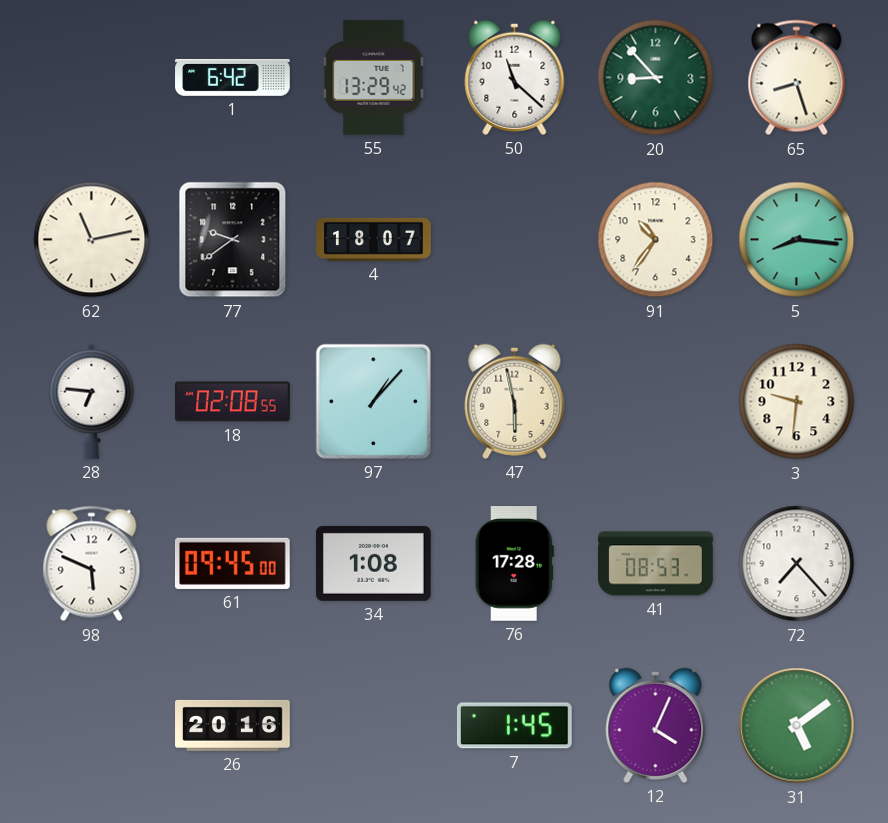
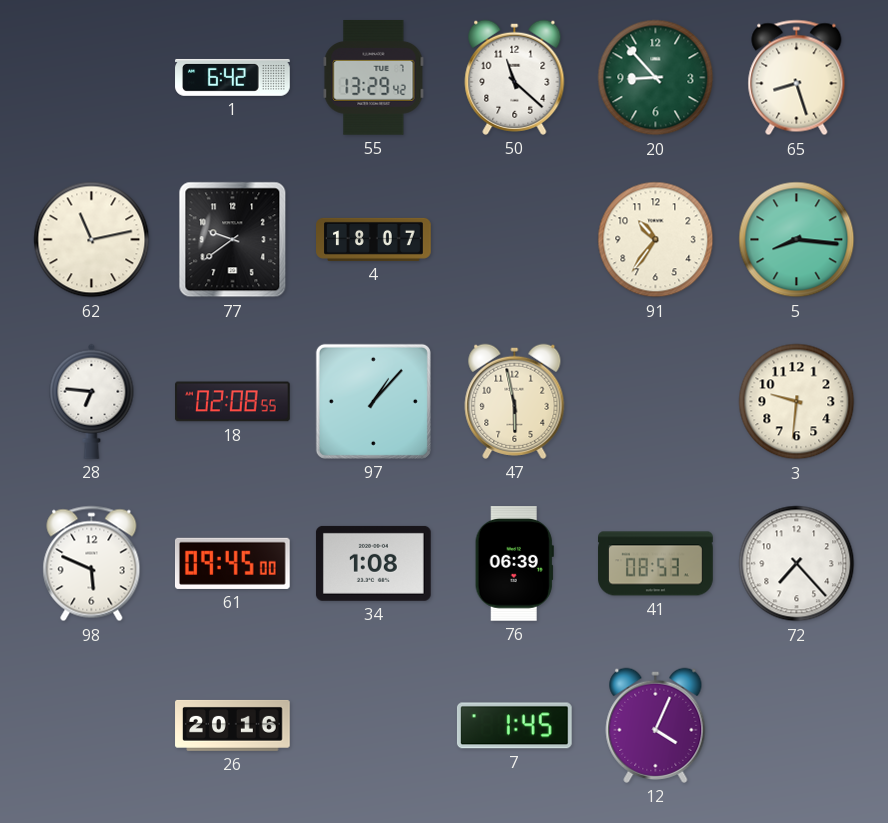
76: 17:28 -> 06:39
31: 5:09 -> none
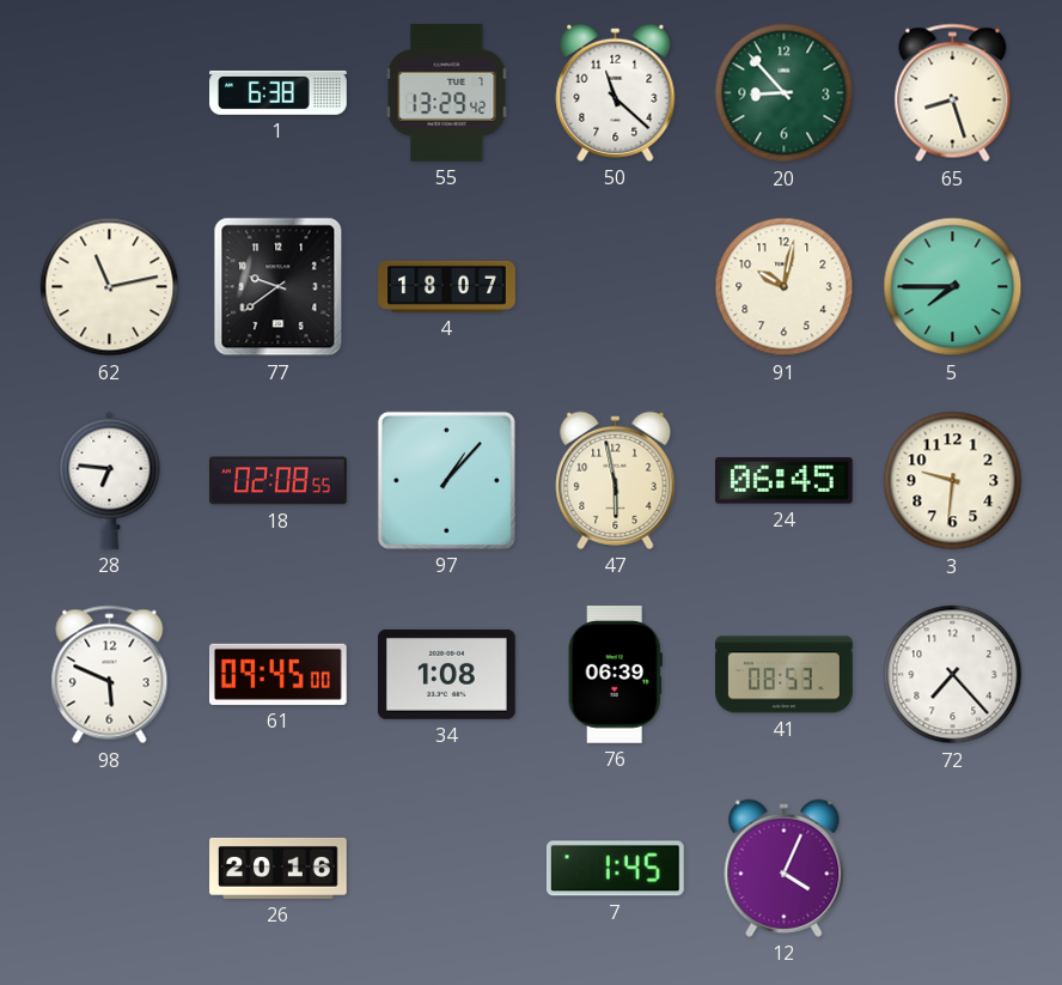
1: 6:42 -> 6:38
91: 10:36 -> 10:02
5: 8:16 -> 7:45
24: none -> 06:45
